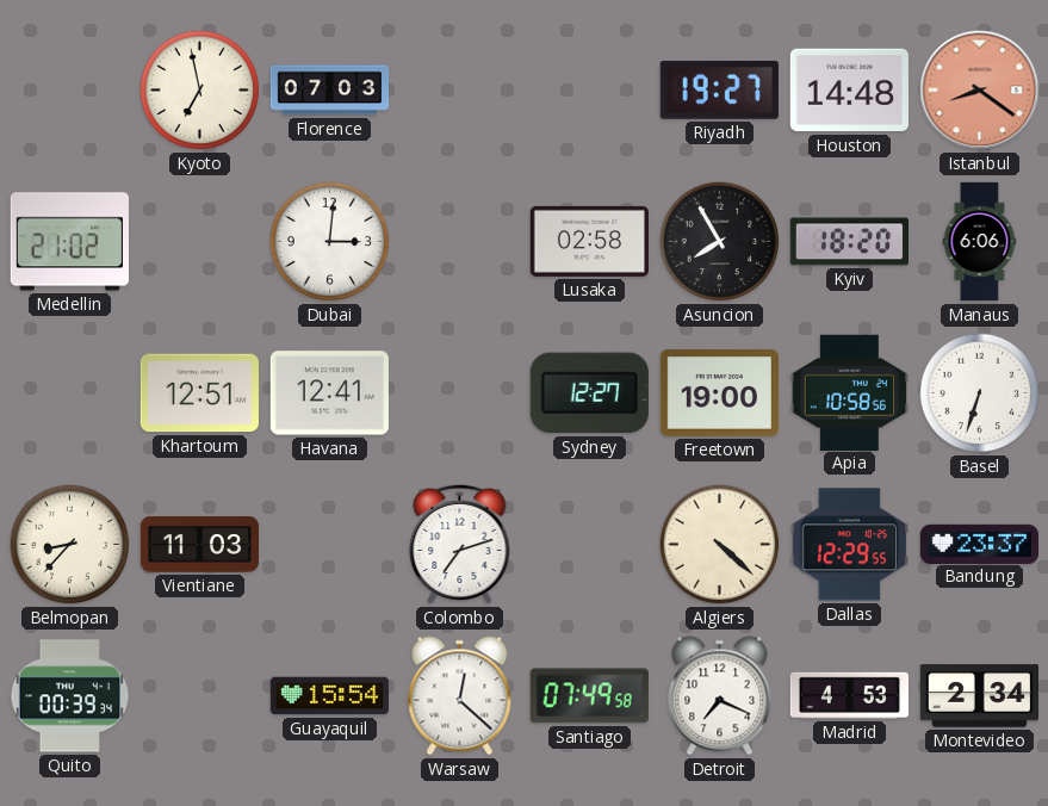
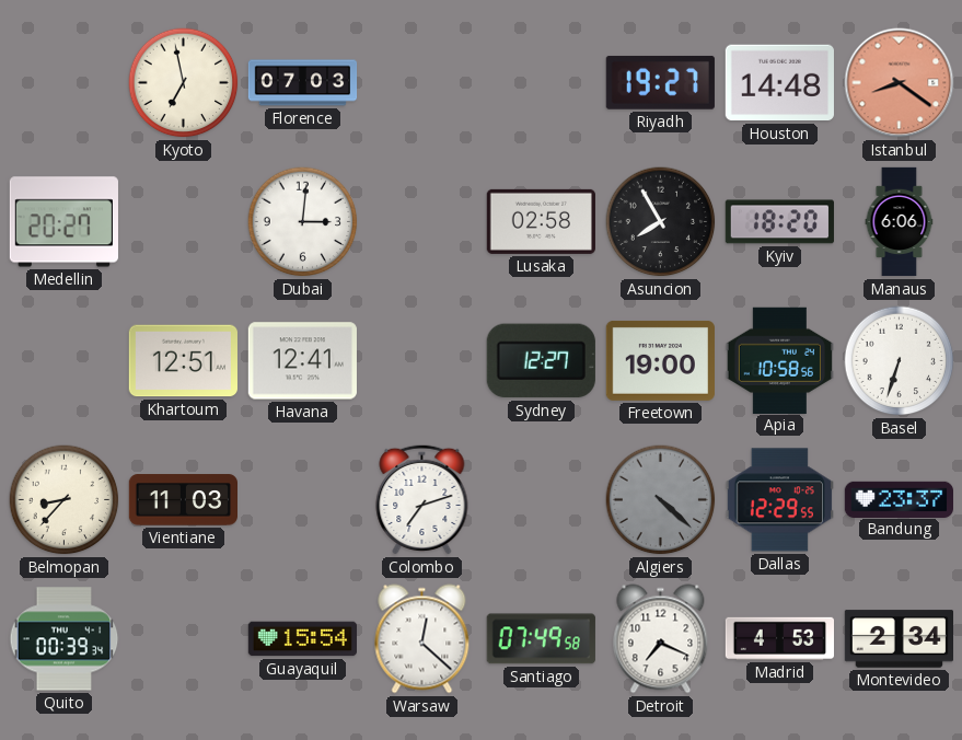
Medellin: 21:02 -> 20:27
Algiers dial: cream -> grey
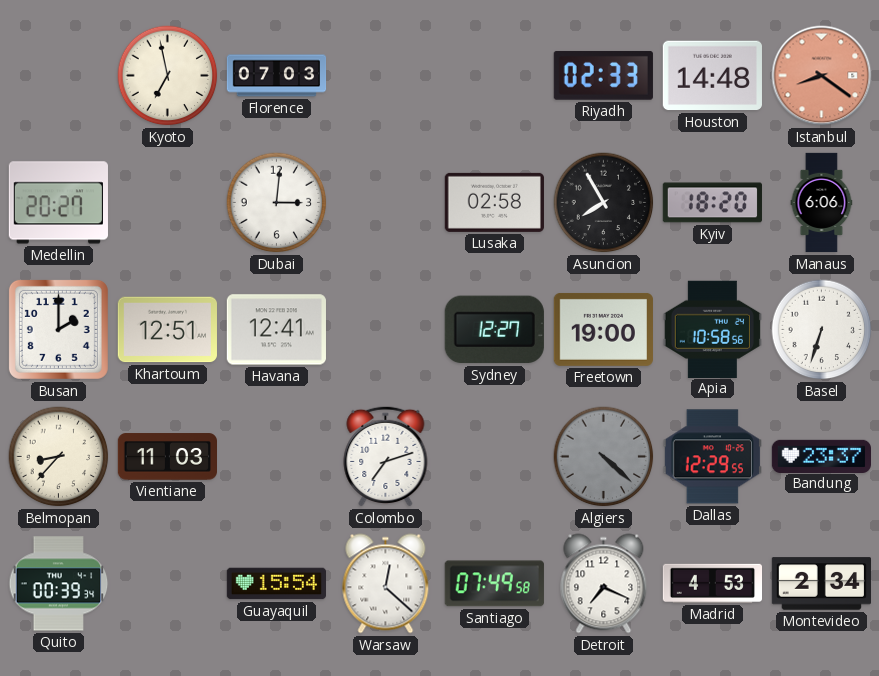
Riyadh: 19:27 -> 02:33
Busan: none -> 2:00
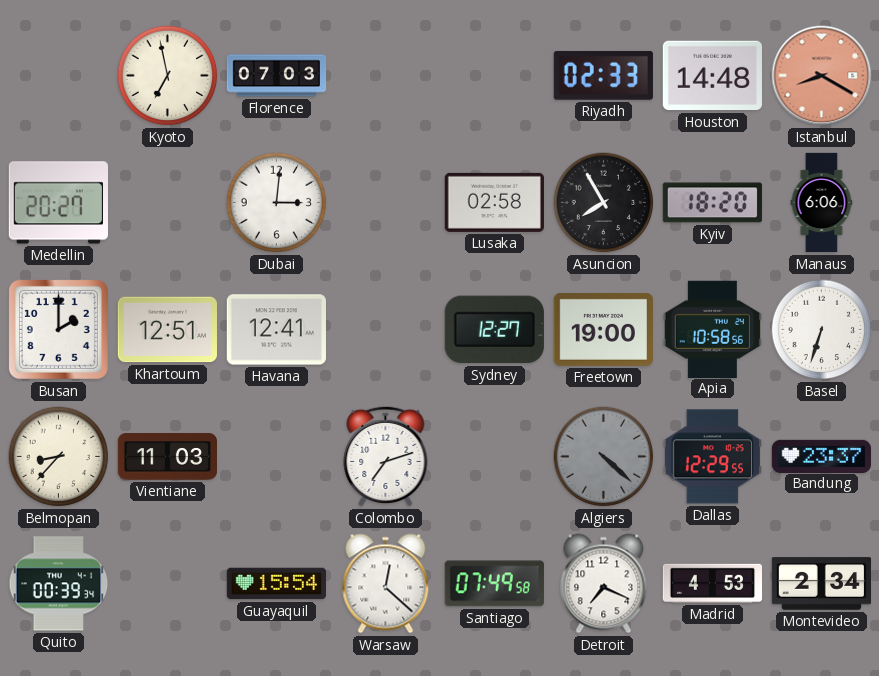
Istanbul: 8:21 -> 8:20
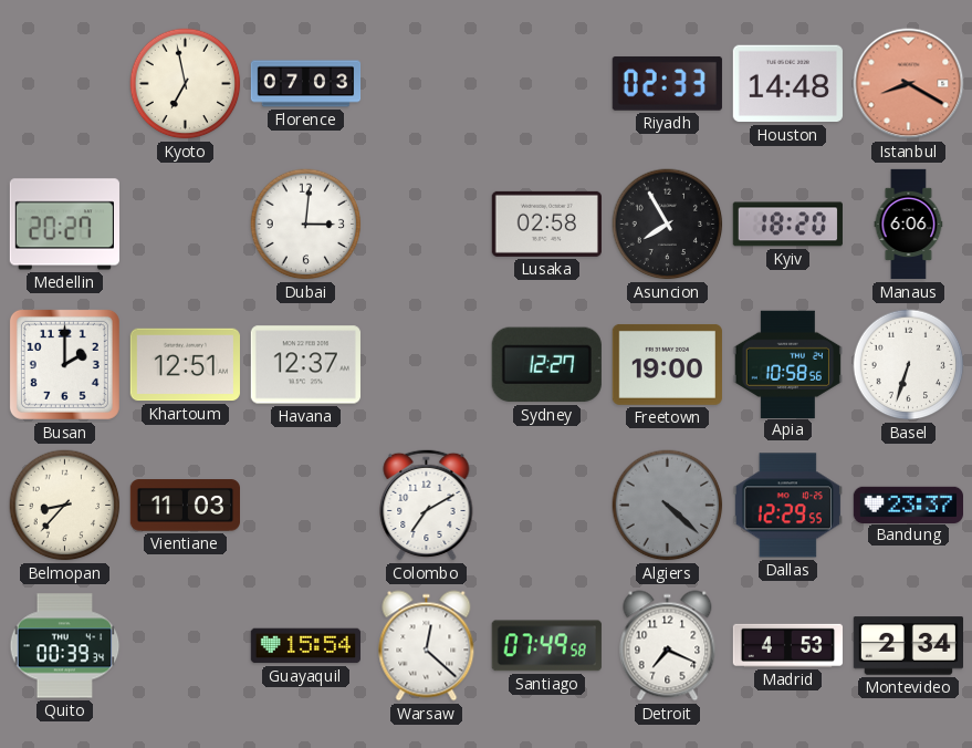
Havana: 12:41 -> 12:37
Colombo: 7:12 -> 7:10
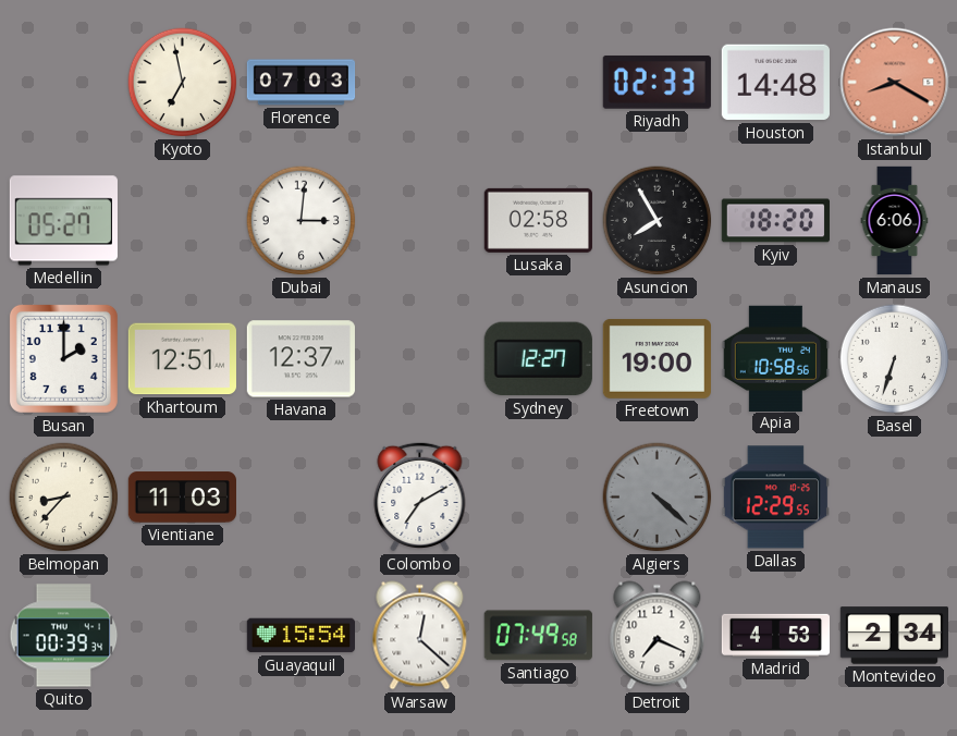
Medellin: 20:27 -> 05:27
Bandung: 23:37 -> none
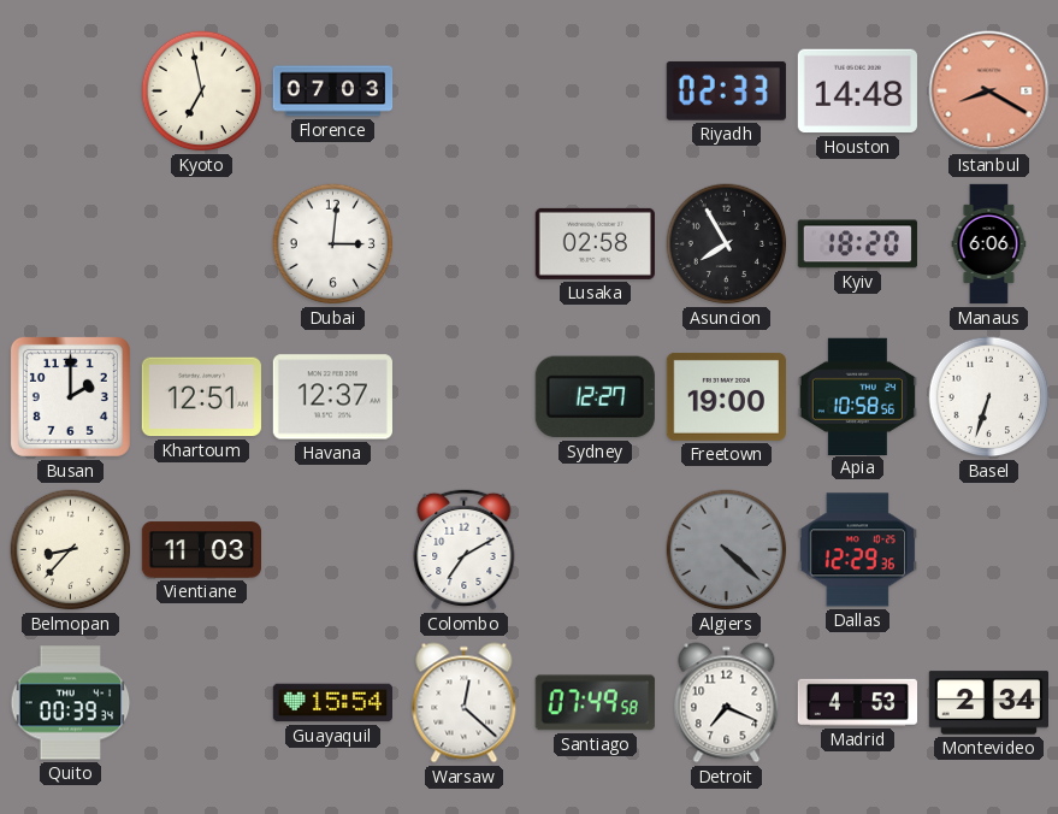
Medellin: 05:27 -> none
Dallas: 12:29:55 -> 12:29:36
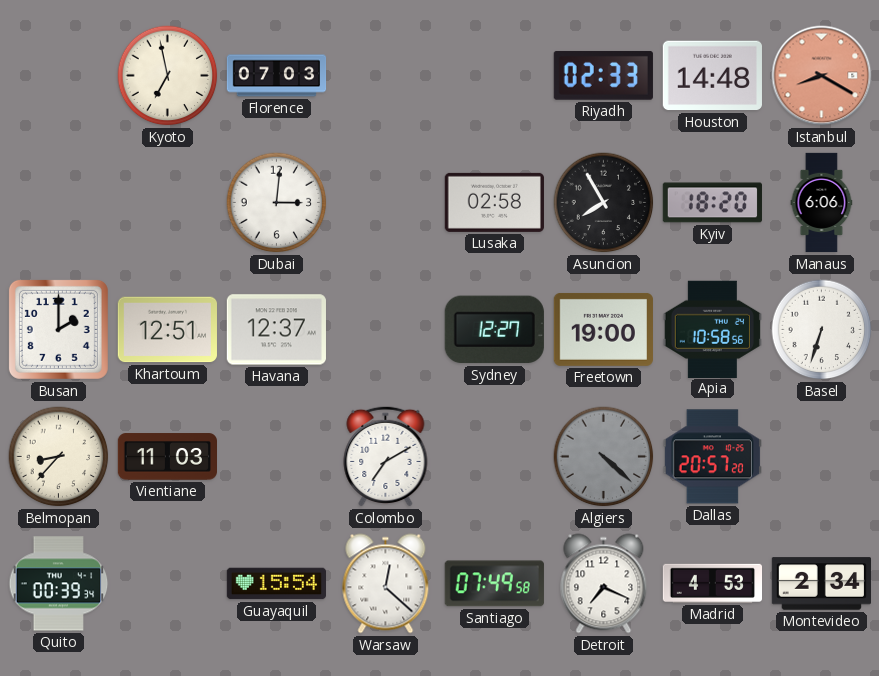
Dallas: 12:29 -> 20:57
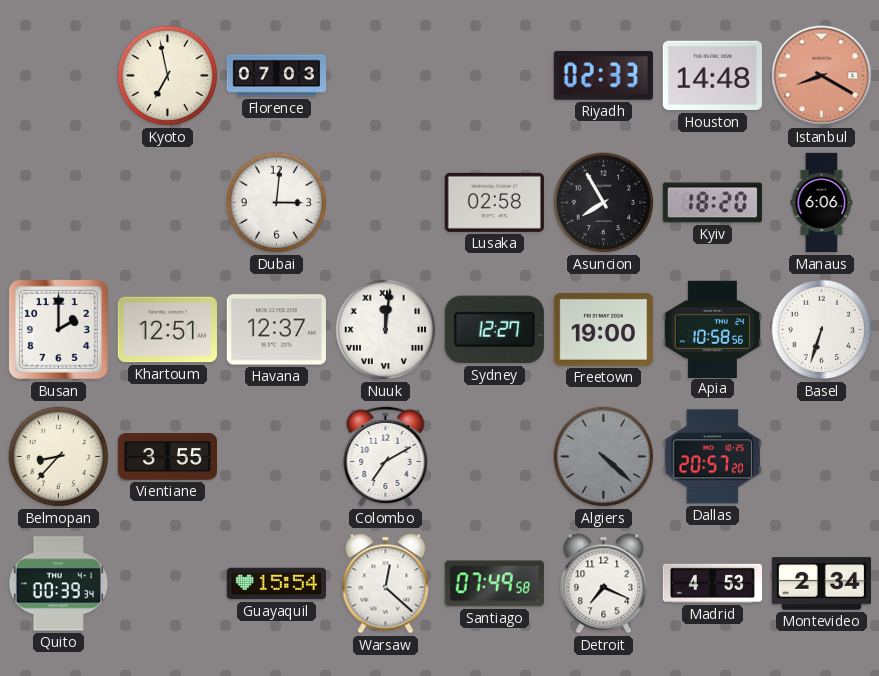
Nuuk: none -> 12:01
Vientiane: 11:03 -> 3:55
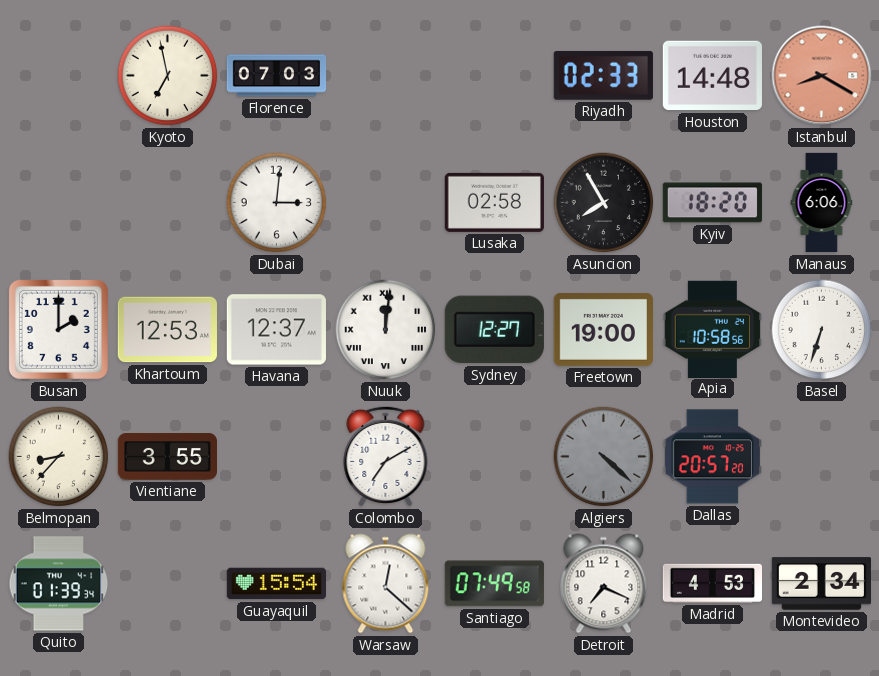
Khartoum: 12:51 -> 12:53
Quito: 00:39 -> 01:39
